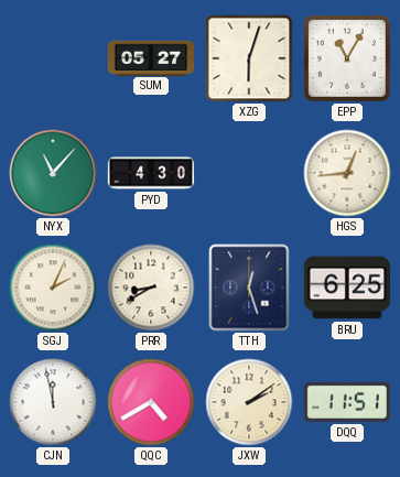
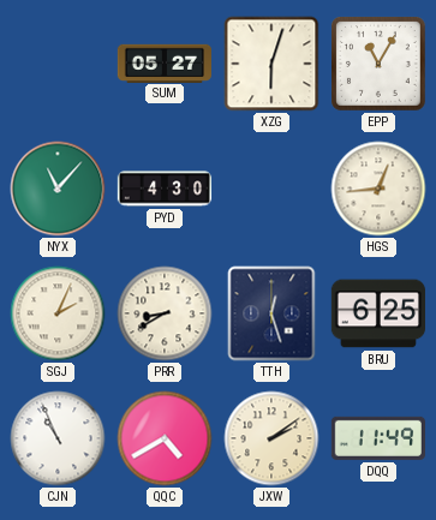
CJN: 11:58 -> 10:56
DQQ: 11:51 -> 11:49
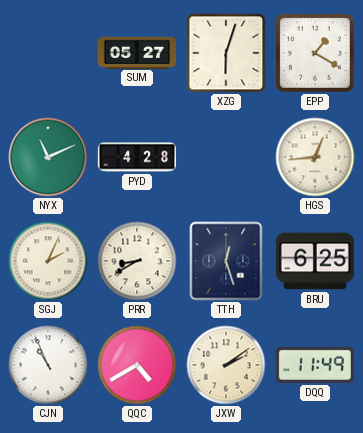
EPP: 11:05 -> 1:20
NYX: 11:07 -> 11:11
PYD: 4:30 -> 4:28
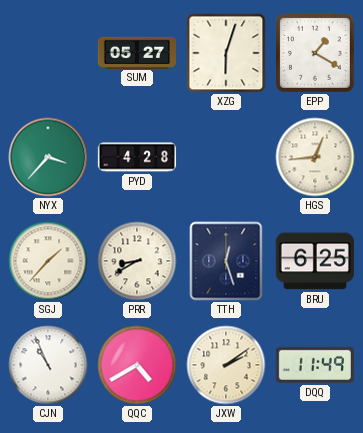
NYX: 11:11 -> 3:37
SGJ: 2:04 -> 1:37
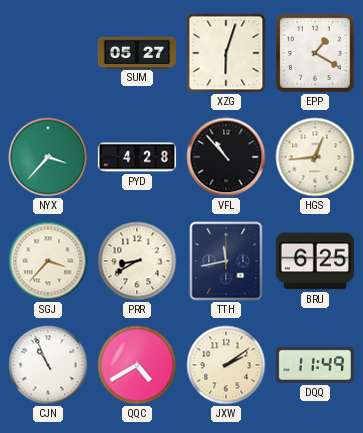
VFL: none -> 10:53
SGJ: 1:37 -> 3:37
TTH: 12:27 -> 11:43
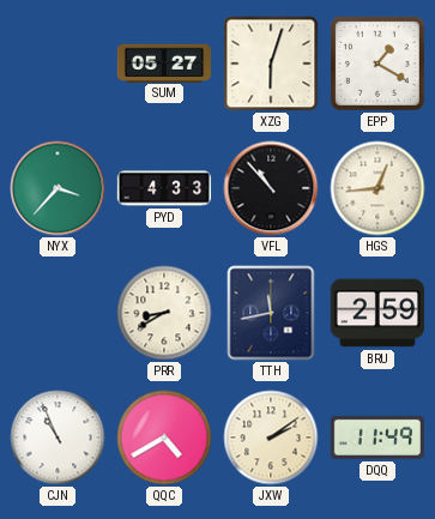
PYD: 4:28 -> 4:33
SGJ: 3:37 -> none
BRU: 6:25 -> 2:59
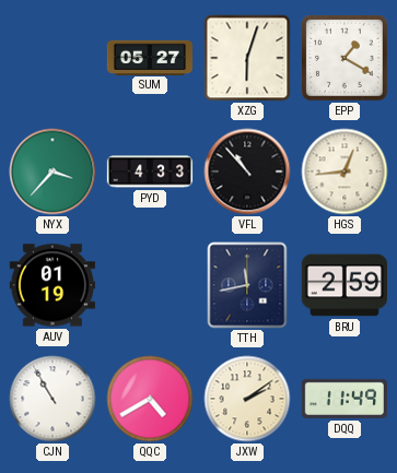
AUV: none -> 01:19
PRR: 8:40 -> none
CJN: 10:56 -> 10:55
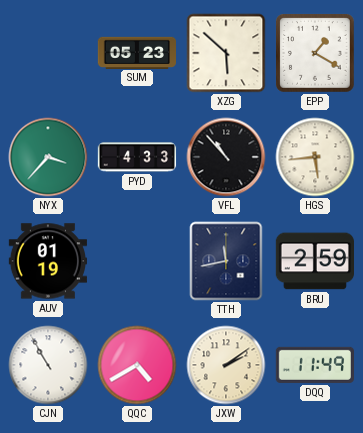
SUM: 05:27 -> 05:23
XZG: 6:03 -> 5:52
HGS: 12:44 -> 5:44
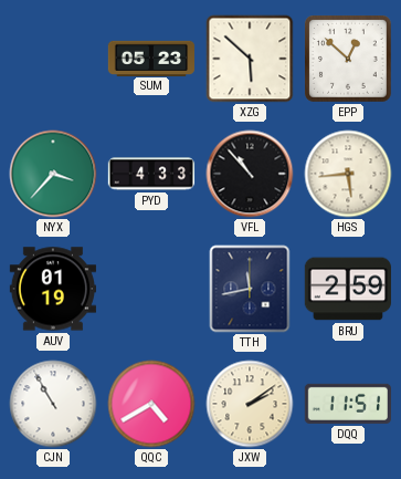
EPP: 1:20 -> 12:52
DQQ: 11:49 -> 11:51
